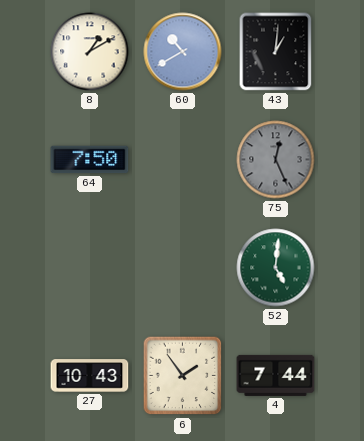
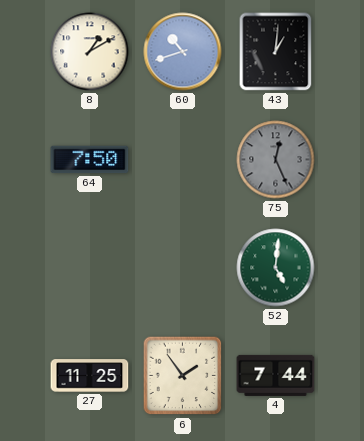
60: 10:40 -> 10:42
27: 10:43 -> 11:25
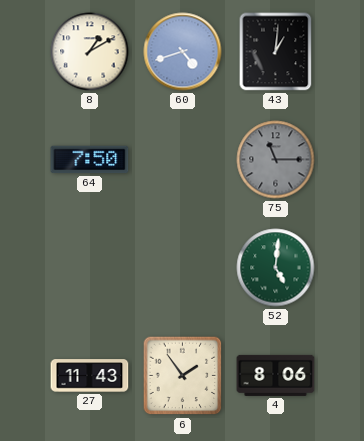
60: 10:42 -> 4:42
75: 12:26 -> 11:15
27: 11:25 -> 11:43
4: 7:44 -> 8:06
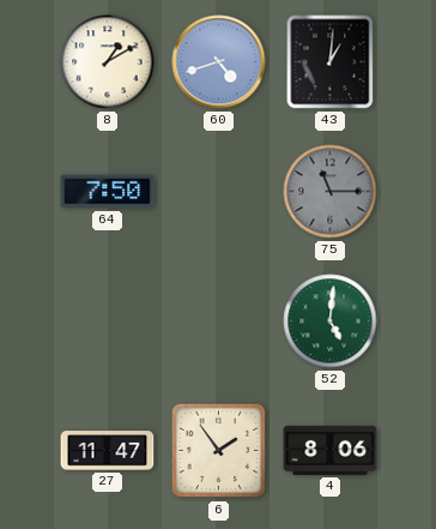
27: 11:43 -> 11:47
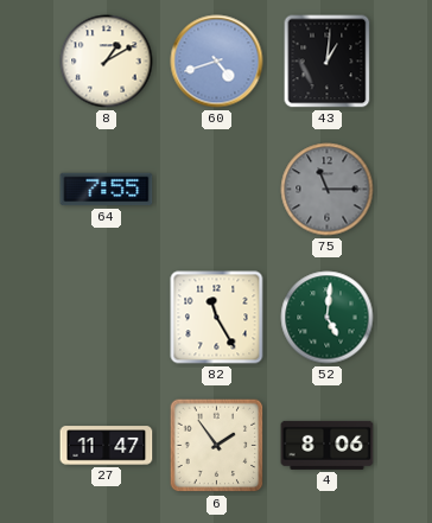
64: 7:50 -> 7:55
82: none -> 11:25
